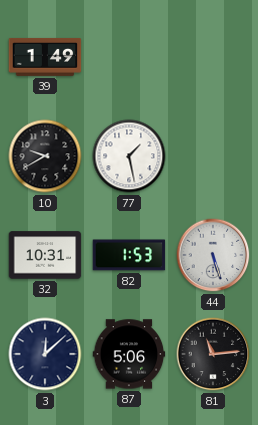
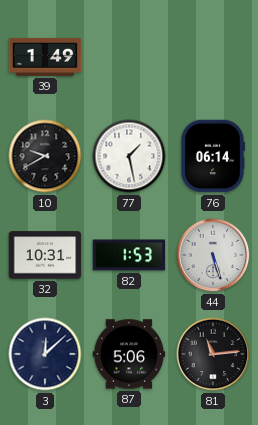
76: none -> 06:14
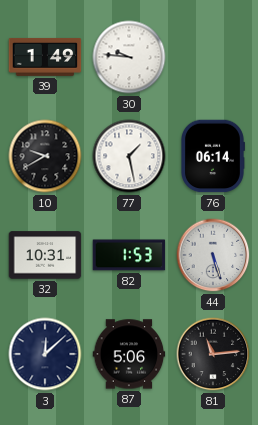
30: none -> 9:46
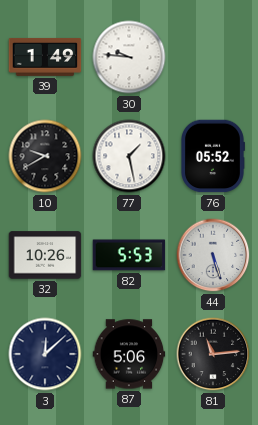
76: 06:14 -> 05:52
32: 10:31 -> 10:26
82: 1:53 -> 5:53
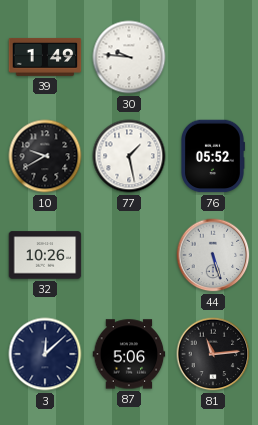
82: 5:53 -> none
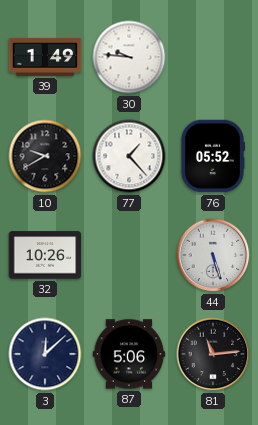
77: 1:28 -> 1:23
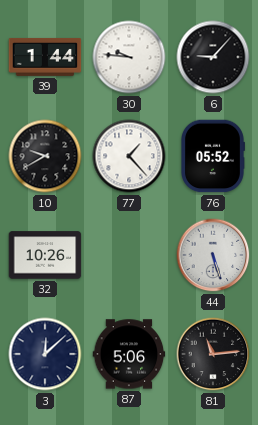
39: 1:49 -> 1:44
6: none -> 9:07
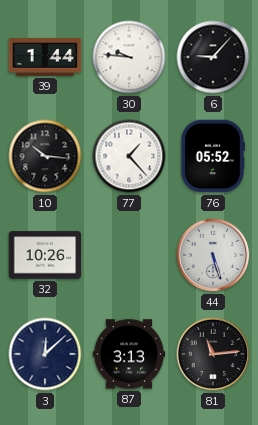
10: 9:40 -> 10:16
87: 5:06 -> 3:13
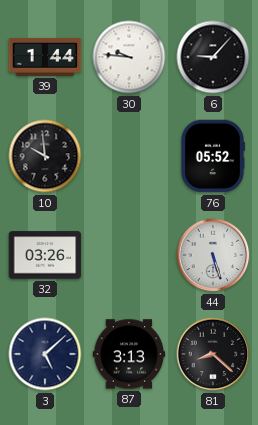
10: 10:16 -> 9:59
77: 1:23 -> none
32: 10:26 -> 03:26
3: 12:08 -> 5:08
81: 11:14 -> 8:22
